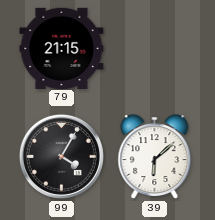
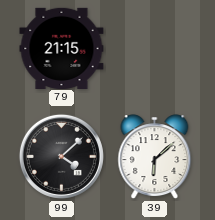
99: 4:05 -> 4:08
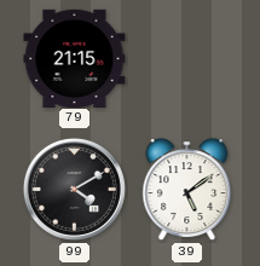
99: 4:08 -> 4:10
39: 6:08 -> 5:09
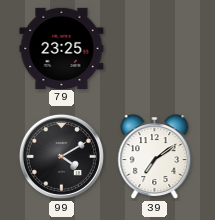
79: 21:15 -> 23:25
39: 5:09 -> 7:09
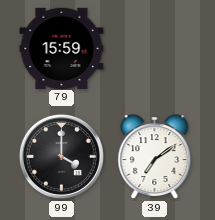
79: 23:25 -> 15:59
99: 4:10 -> 4:00
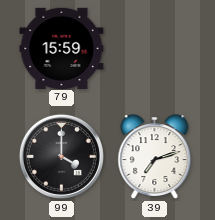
39: 7:09 -> 7:12
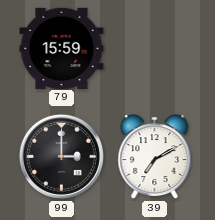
99: 4:00 -> 3:00
39: 7:12 -> 7:10
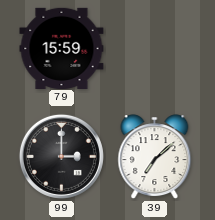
39: 7:10 -> 7:08
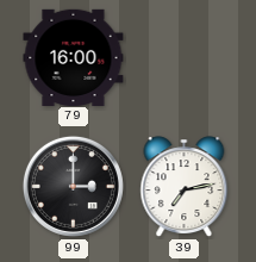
79: 15:59 -> 16:00
39: 7:08 -> 7:13
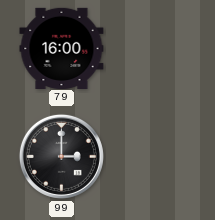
39: 7:13 -> none
